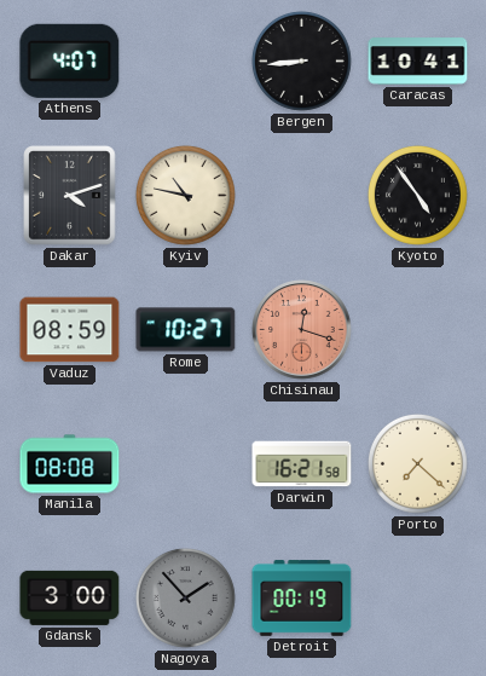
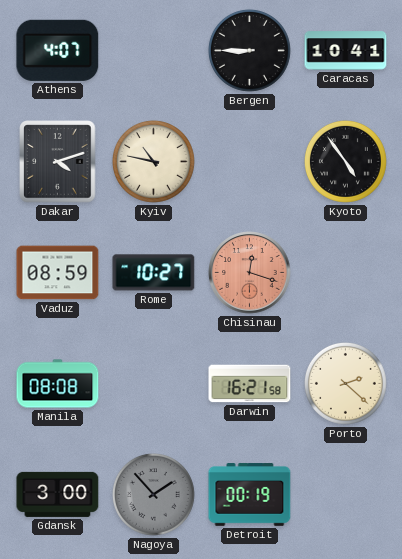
Bergen: 8:44 -> 8:45
Porto: 7:22 -> 2:22
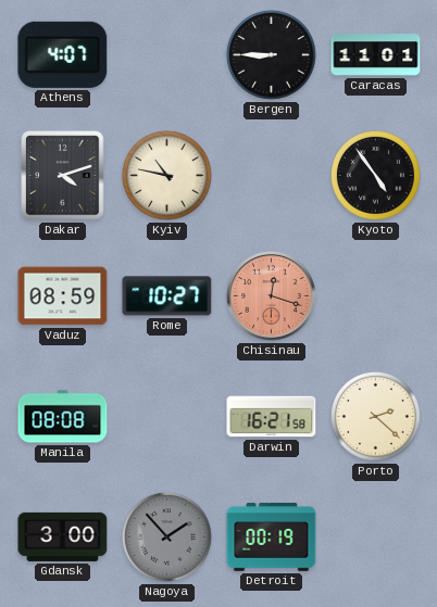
Caracas: 10:41 -> 11:01
